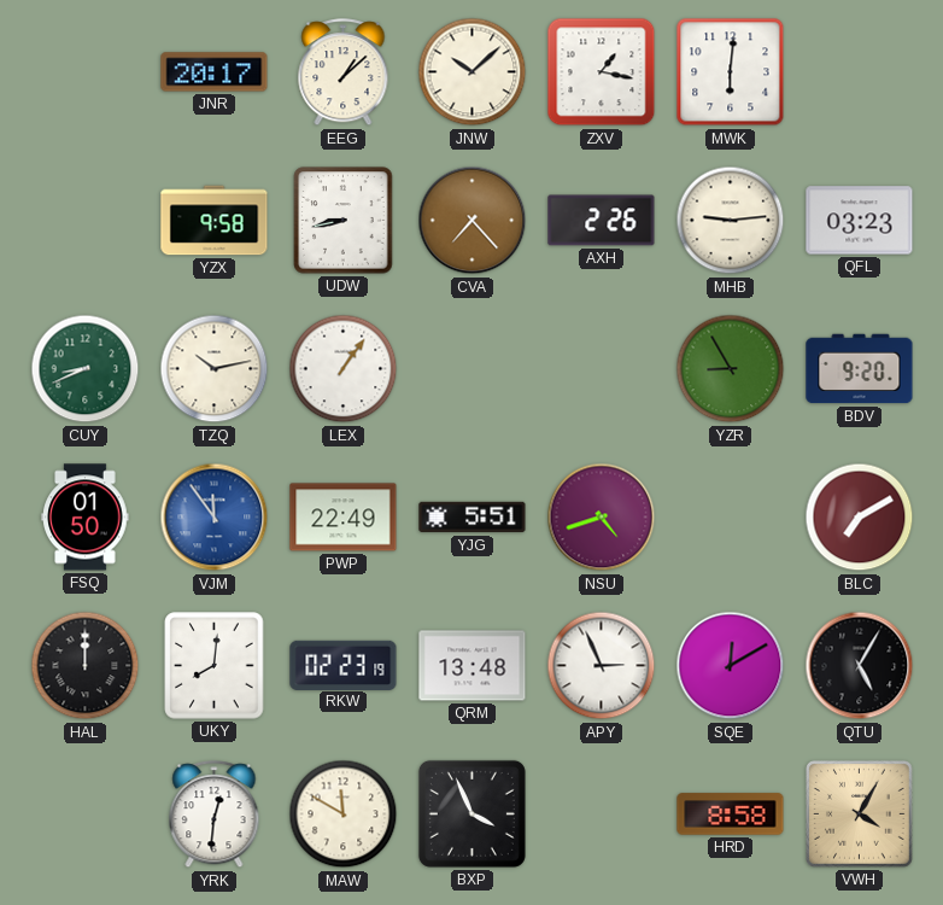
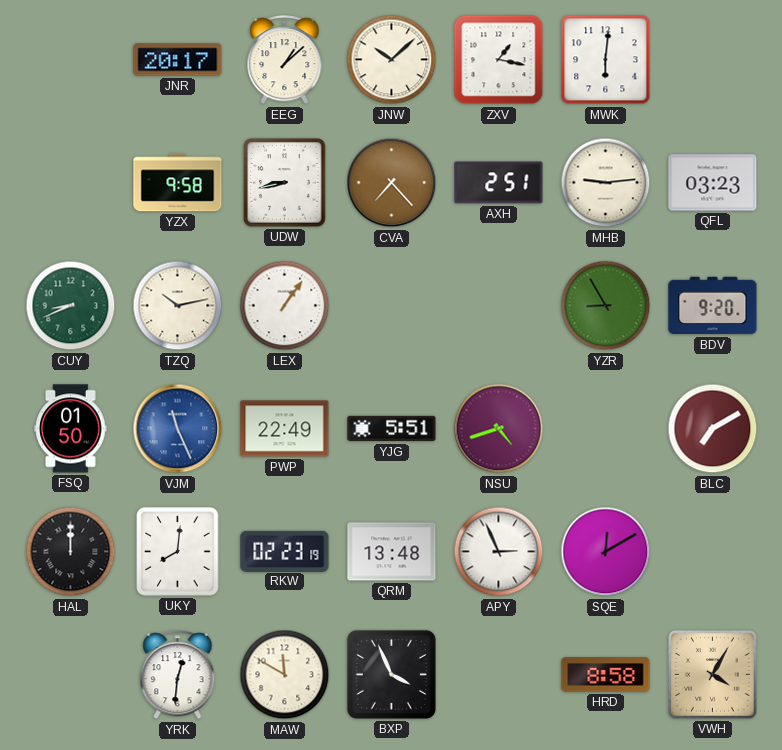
AXH: 2:26 -> 2:51
VJM: 11:54 -> 11:26
QTU: 5:05 -> none
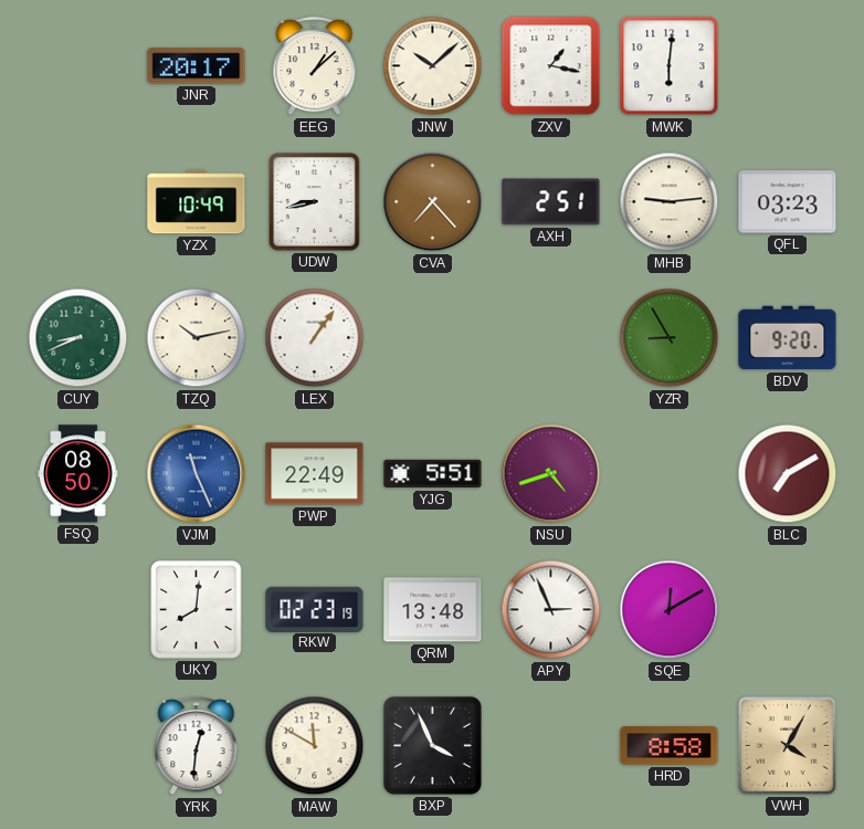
YZX: 9:58 -> 10:49
FSQ: 01:50 -> 08:50
HAL: 12:00 -> none
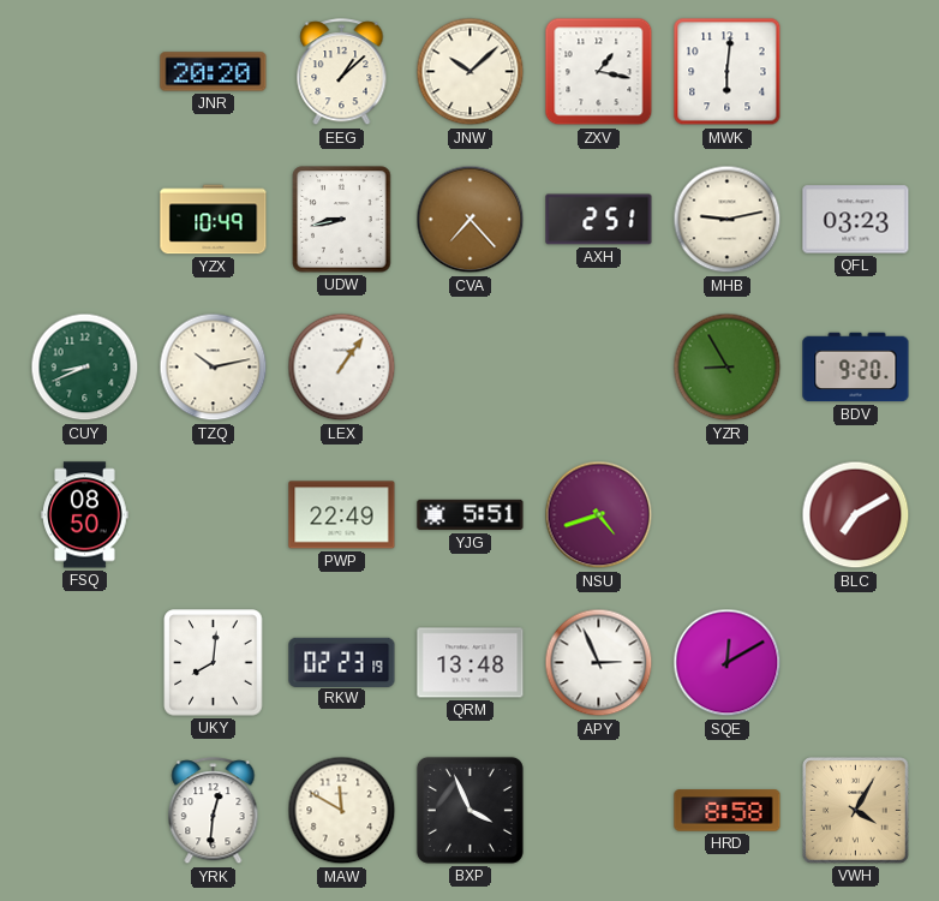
JNR: 20:17 -> 20:20
MHB: 9:14 -> 9:13
VJM: 11:26 -> none
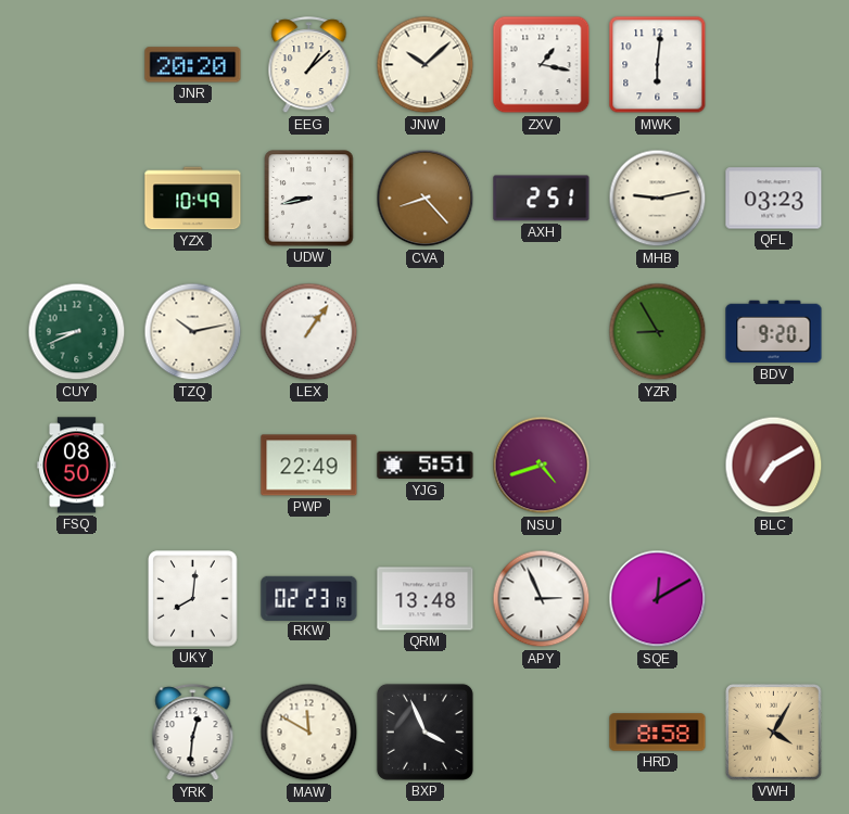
CVA: 7:23 -> 8:23
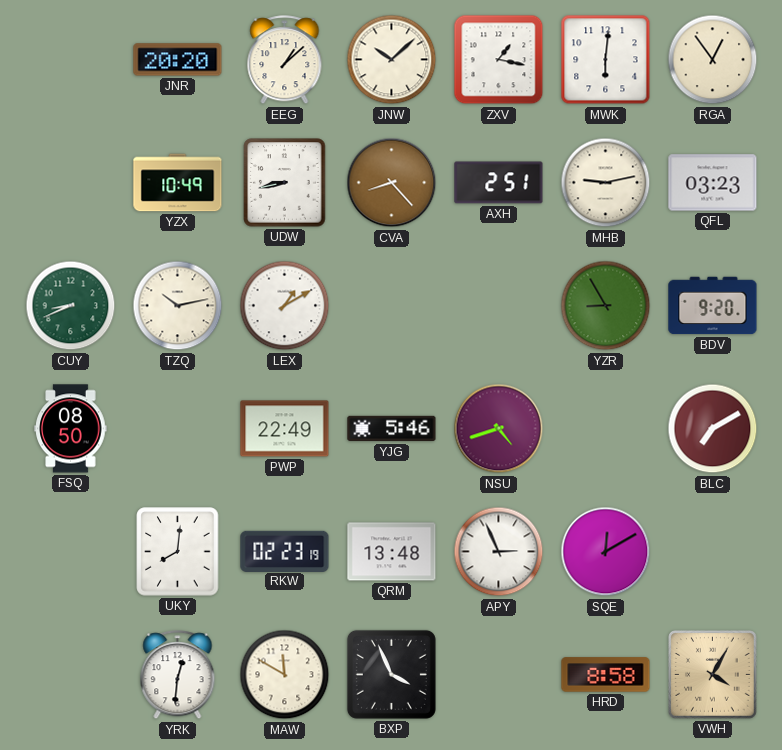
RGA: none -> 12:54
LEX: 1:06 -> 1:10
YJG: 5:51 -> 5:46
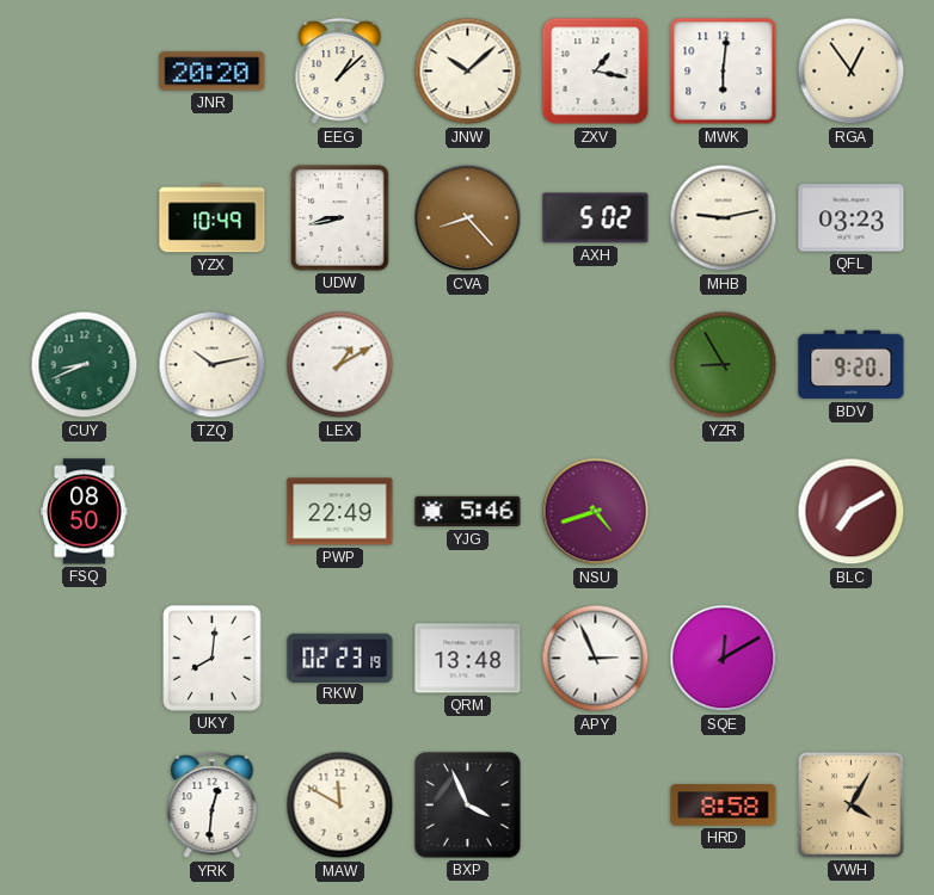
AXH: 2:51 -> 5:02
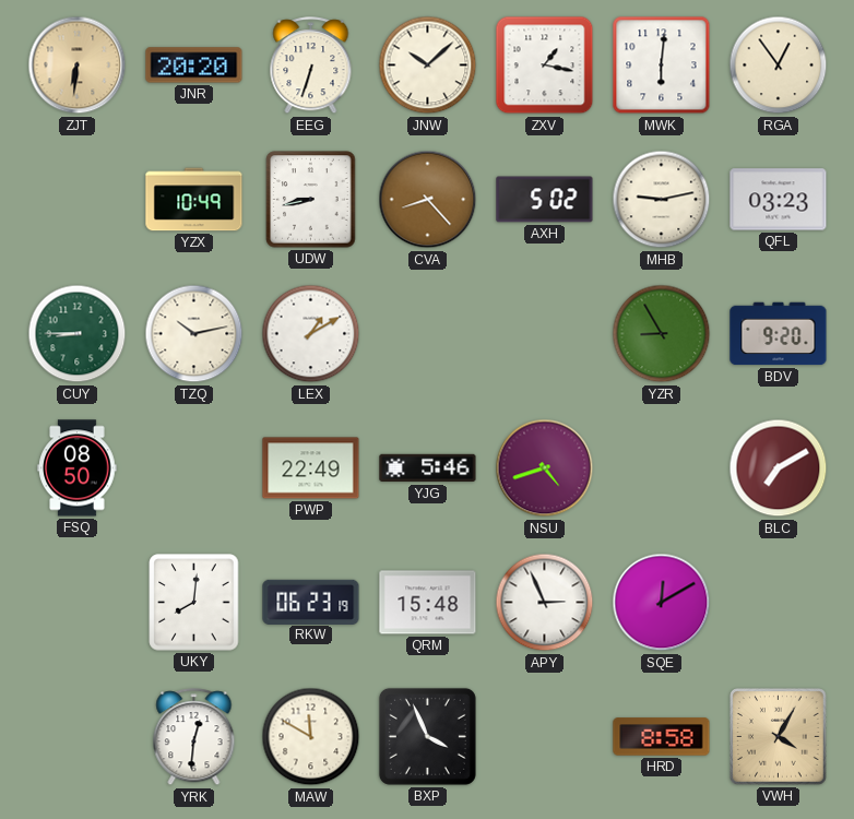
ZJT: none -> 6:31
EEG: 1:08 -> 6:33
CUY: 8:41 -> 8:45
RKW: 02:23 -> 06:23
QRM: 13:48 -> 15:48
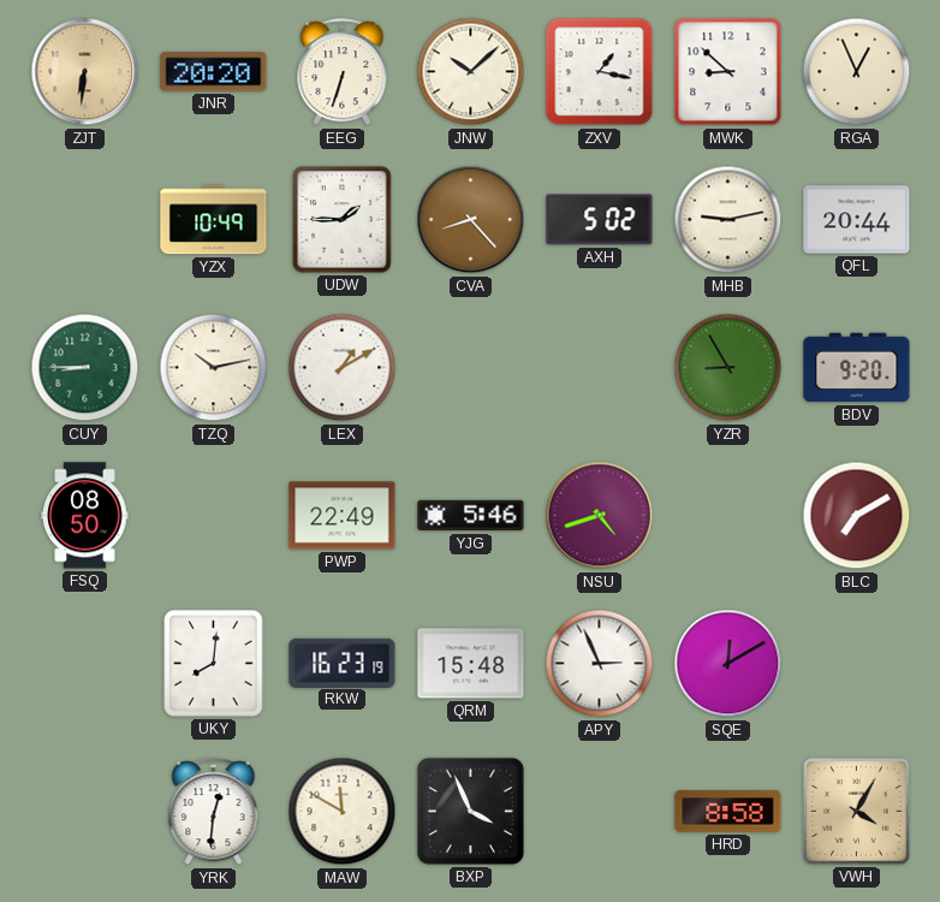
MWK: 6:01 -> 8:52
RGA: 12:54 -> 12:56
UDW: 8:43 -> 1:45
QFL: 03:23 -> 20:44
RKW: 06:23 -> 16:23
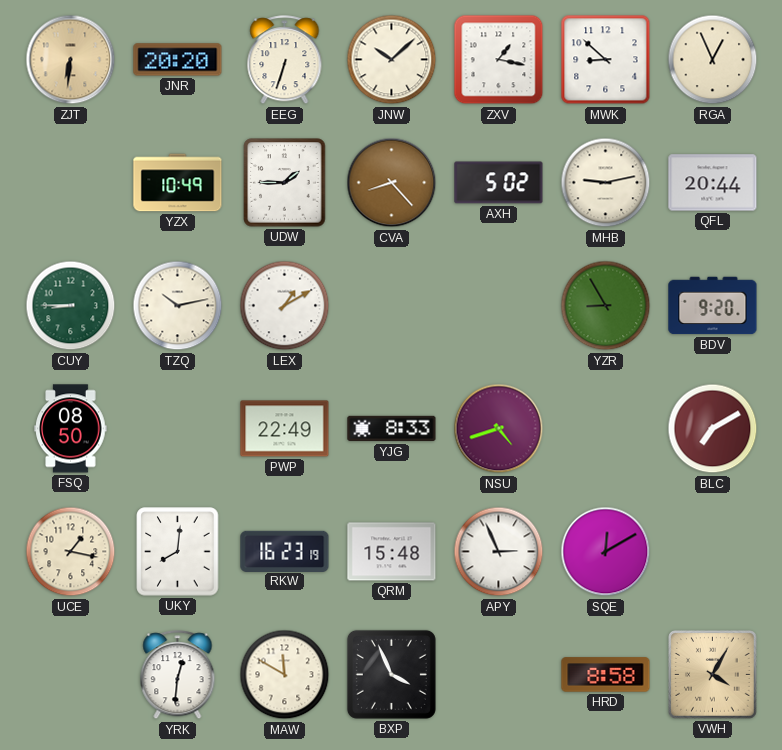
YJG: 5:46 -> 8:33
UCE: none -> 1:17
